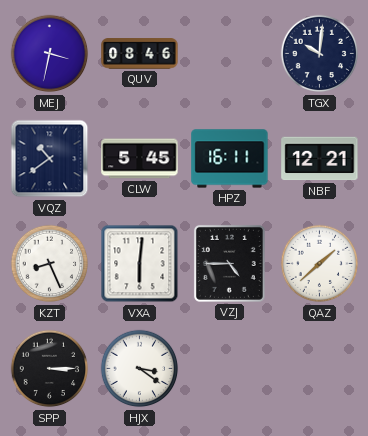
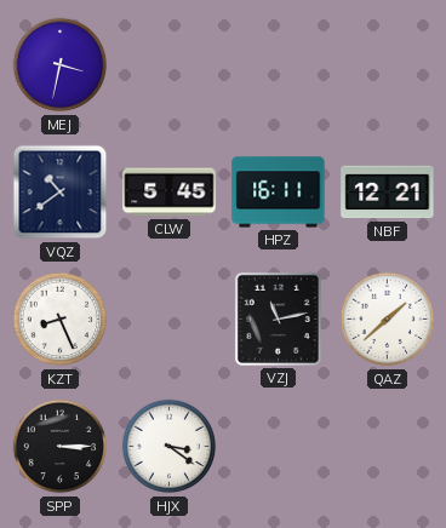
QUV: 08:46 -> none
TGX: 10:01 -> none
VXA: 6:01 -> none
VZJ: 4:45 -> 11:13
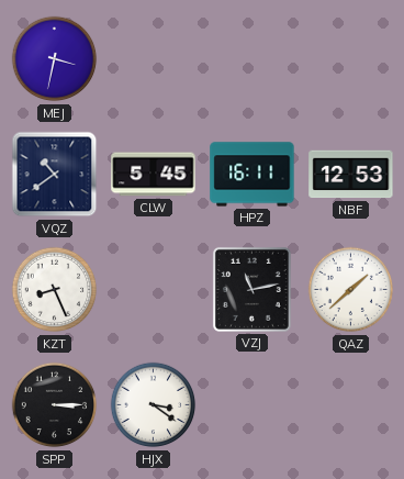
NBF: 12:21 -> 12:53
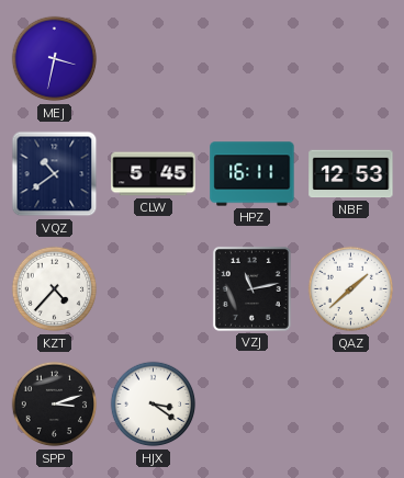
KZT: 8:26 -> 4:37
SPP: 3:15 -> 3:12
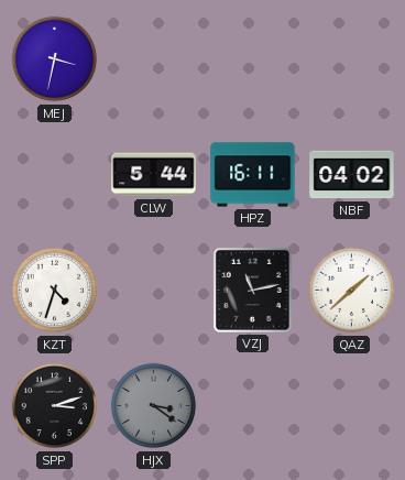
VQZ: 10:39 -> none
CLW: 5:45 -> 5:44
NBF: 12:53 -> 04:02
KZT: 4:37 -> 4:33
HJX dial: white -> grey
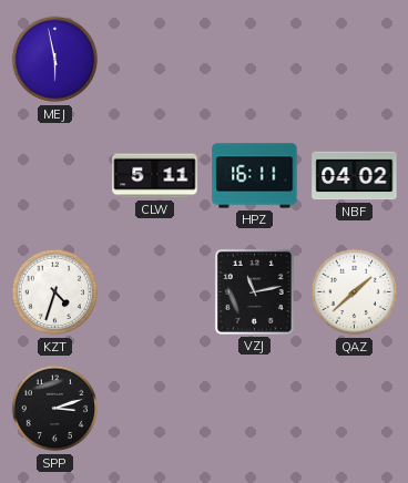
MEJ: 3:32 -> 5:58
CLW: 5:44 -> 5:11
HJX: 3:21 -> none
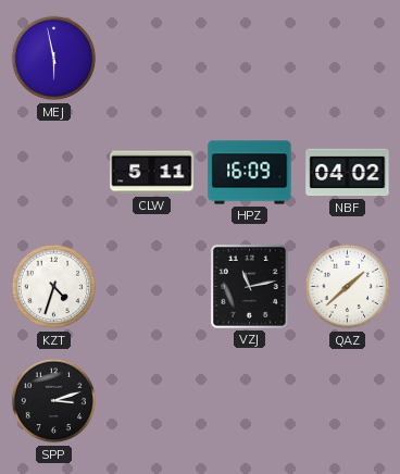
HPZ: 16:11 -> 16:09
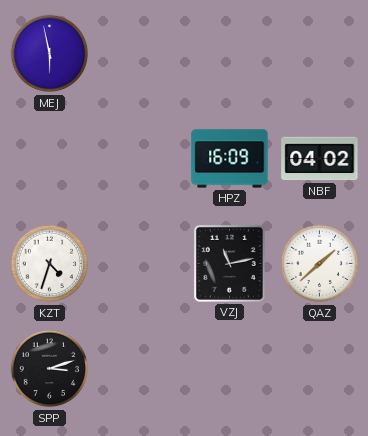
CLW: 5:11 -> none
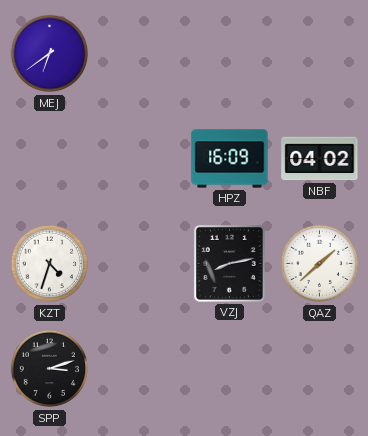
MEJ: 5:58 -> 6:39
VZJ: 11:13 -> 8:13
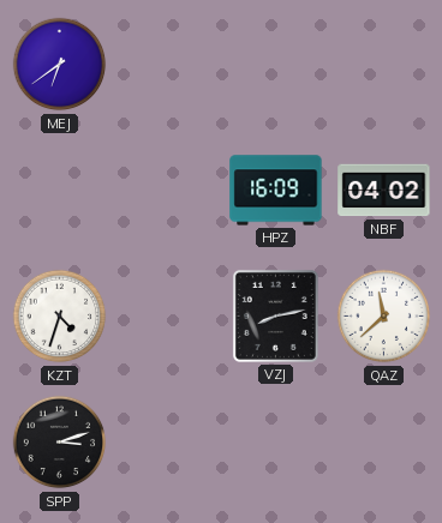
QAZ: 1:38 -> 11:38
